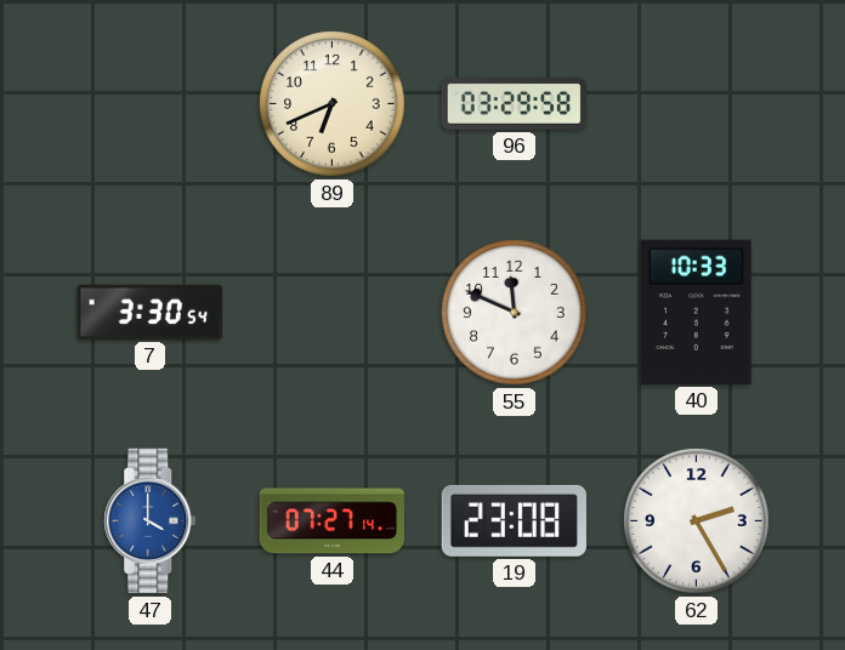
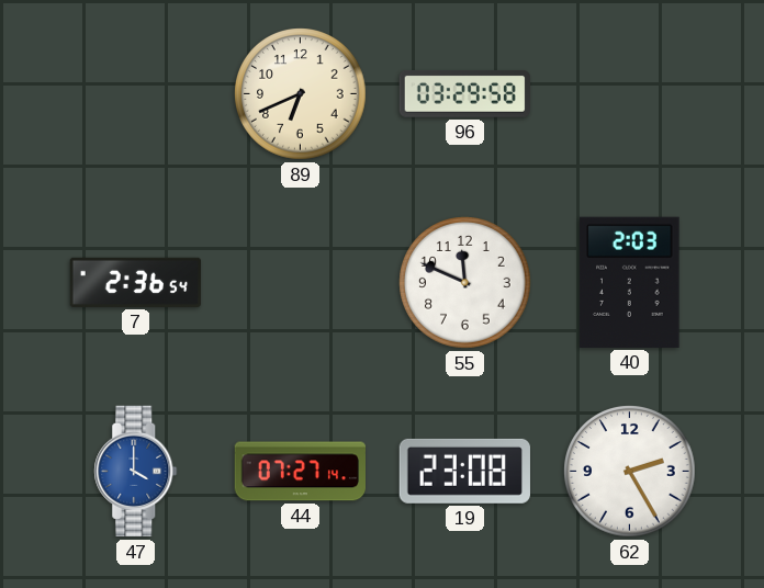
7: 3:30 -> 2:36
40: 10:33 -> 2:03
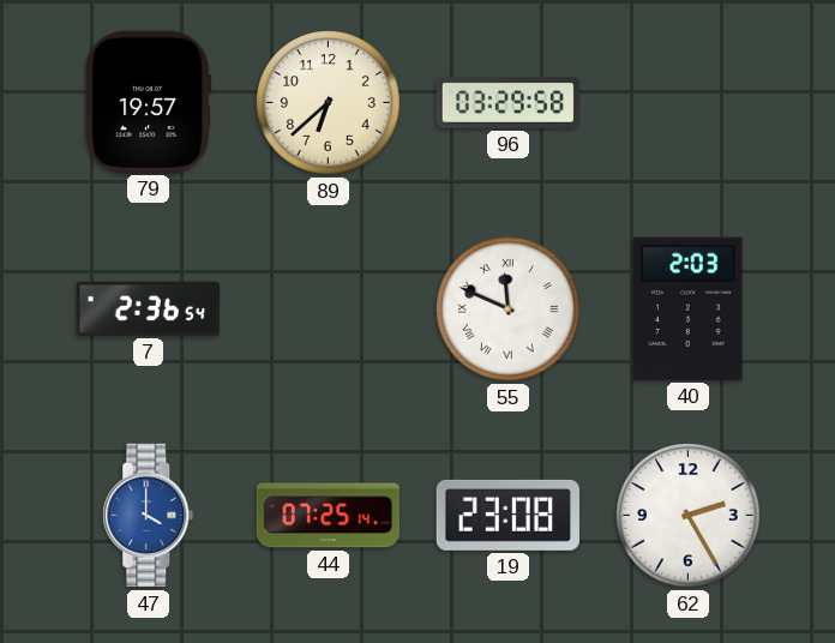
79: none -> 19:57
89: 6:41 -> 6:38
55 numerals: Arabic -> Roman
44: 07:27 -> 07:25
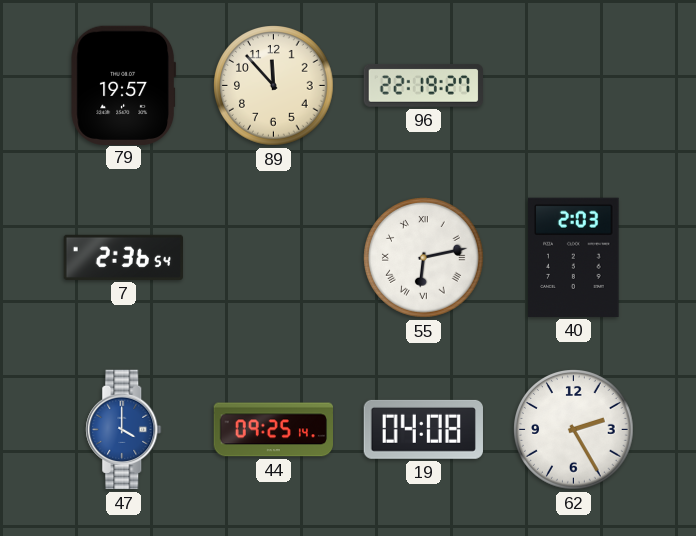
89: 6:38 -> 11:53
96: 03:29 -> 22:19
55: 11:49 -> 6:13
44: 07:25 -> 09:25
19: 23:08 -> 04:08
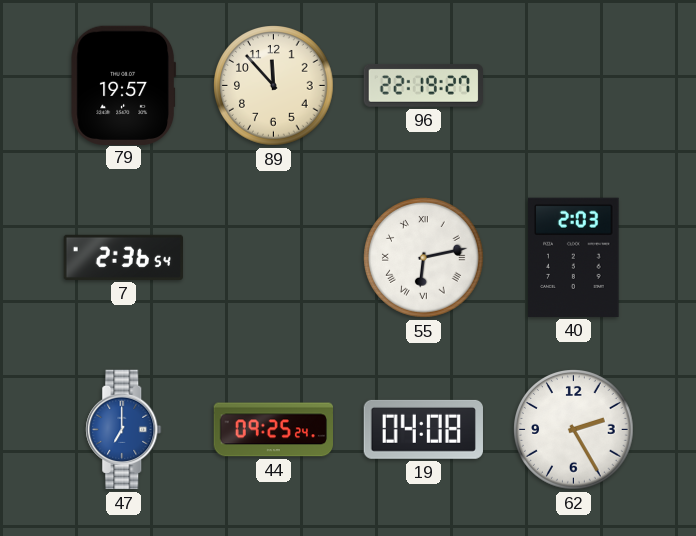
47: 4:00 -> 7:00
44: 09:25:14 -> 09:25:24
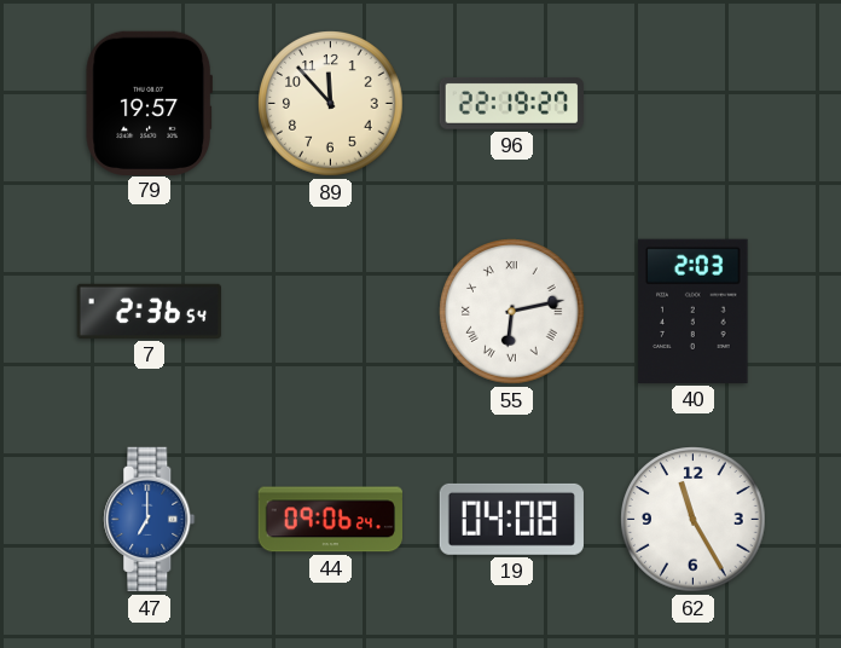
44: 09:25 -> 09:06
62: 2:25 -> 11:25
